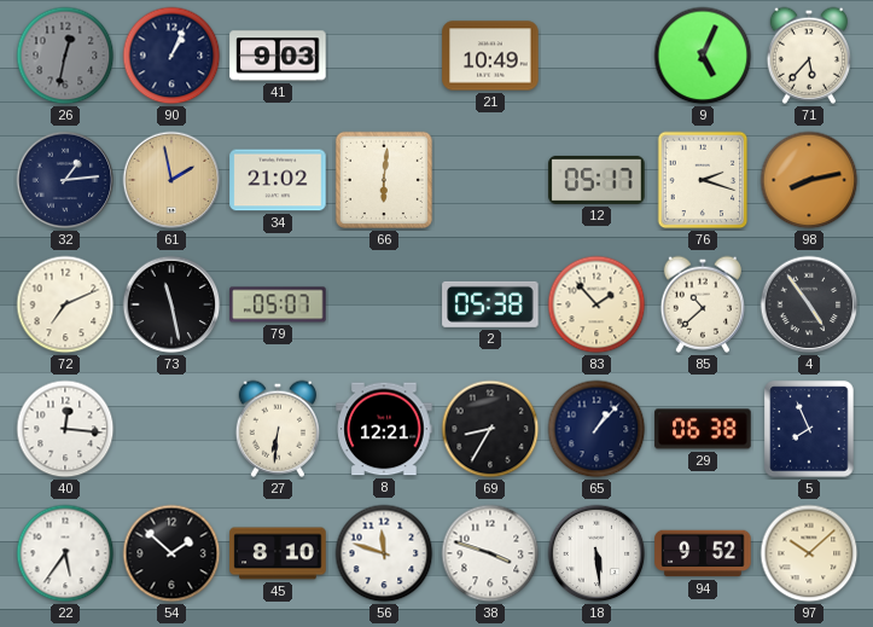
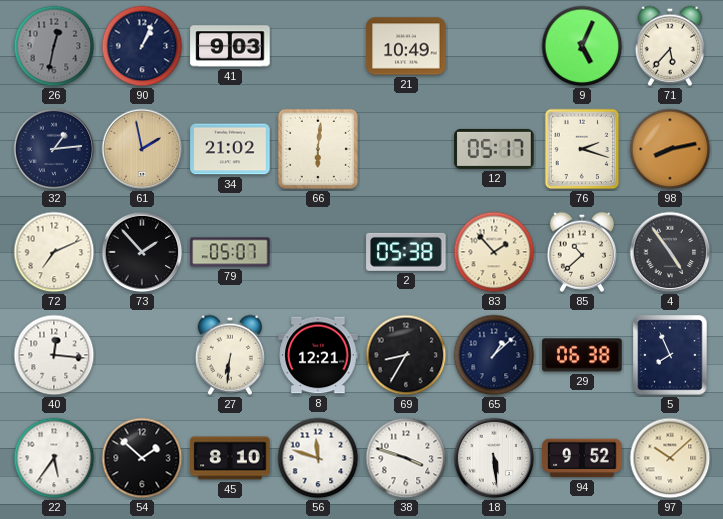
73: 11:28 -> 1:53
65: 1:07 -> 1:08
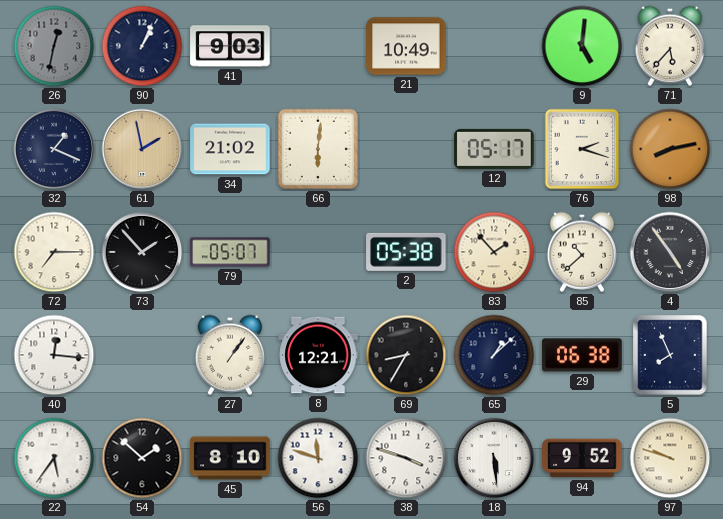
9: 5:04 -> 5:01
32: 1:14 -> 1:19
72: 7:11 -> 7:15
27: 6:31 -> 1:06
97: 10:08 -> 9:48
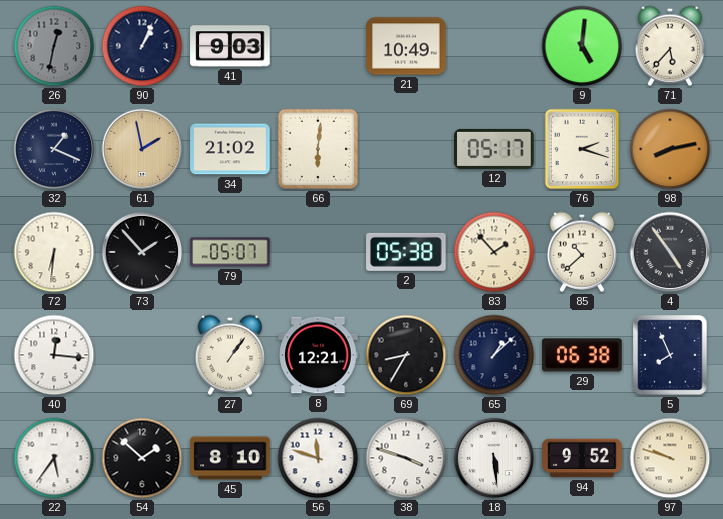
72: 7:15 -> 6:31
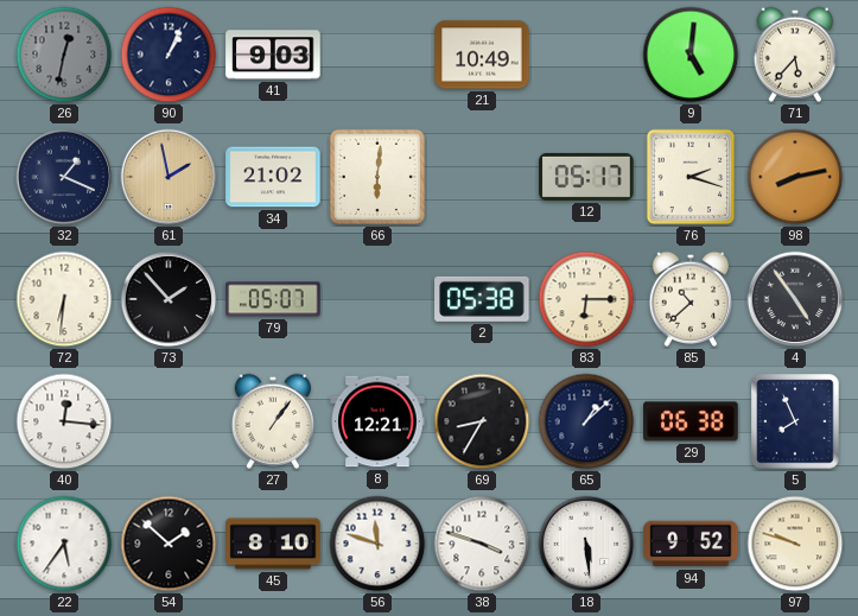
83: 1:53 -> 6:15
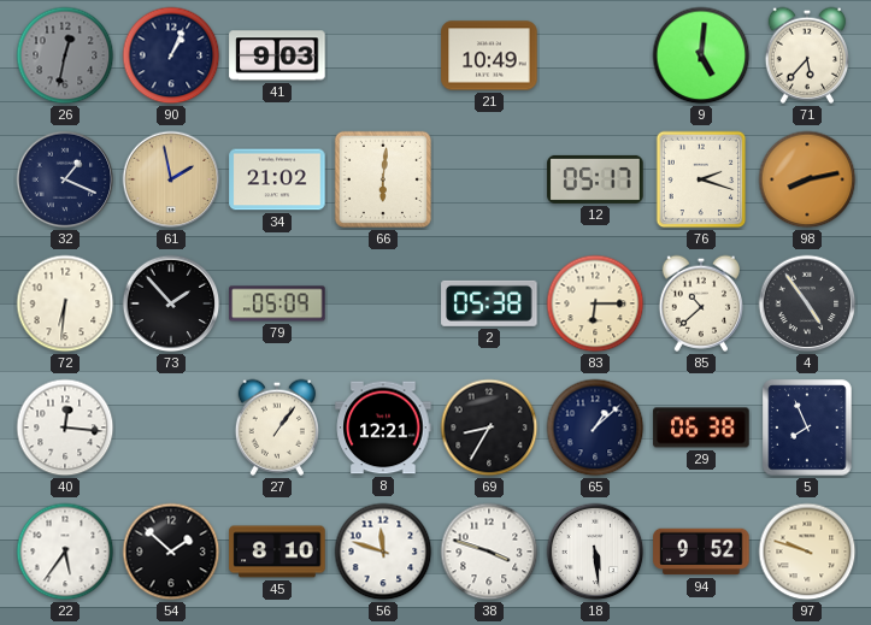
79: 05:07 -> 05:09
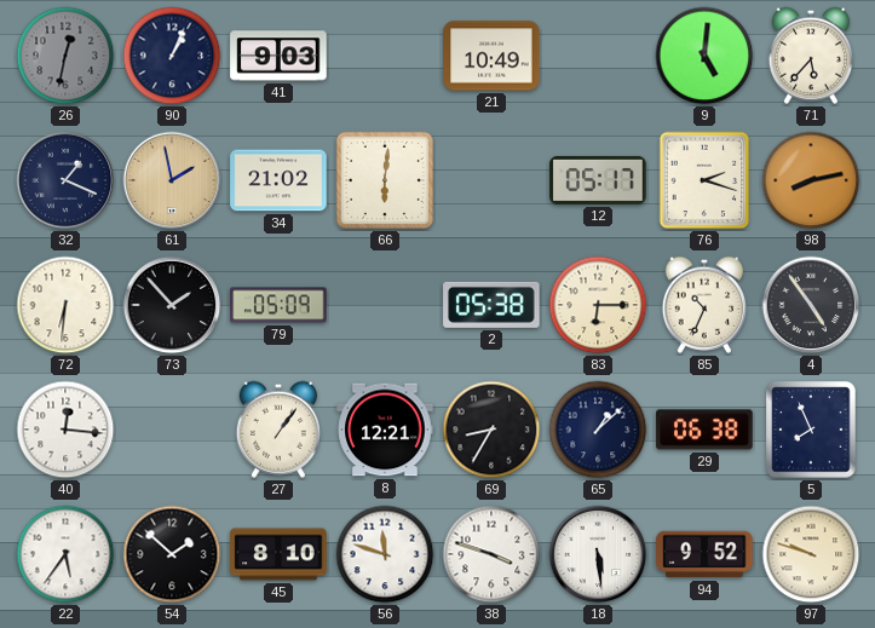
85: 10:38 -> 10:34
